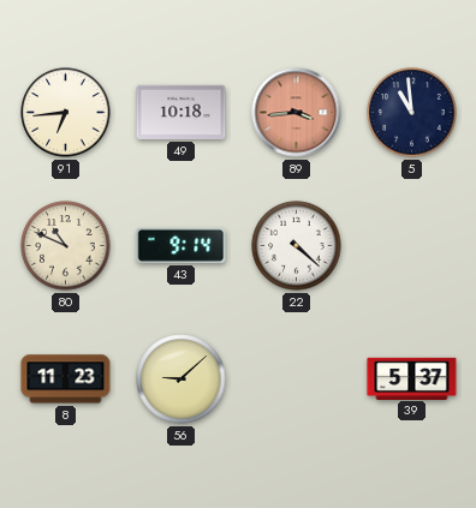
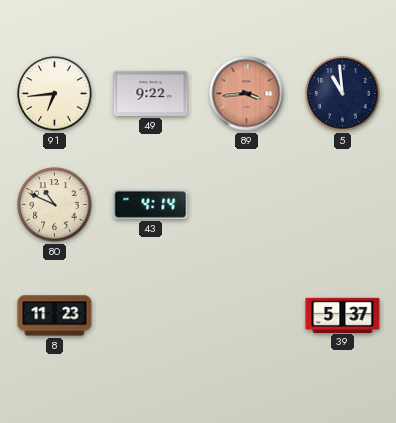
49: 10:18 -> 9:22
43: 9:14 -> 4:14
22: 4:22 -> none
56: 9:08 -> none
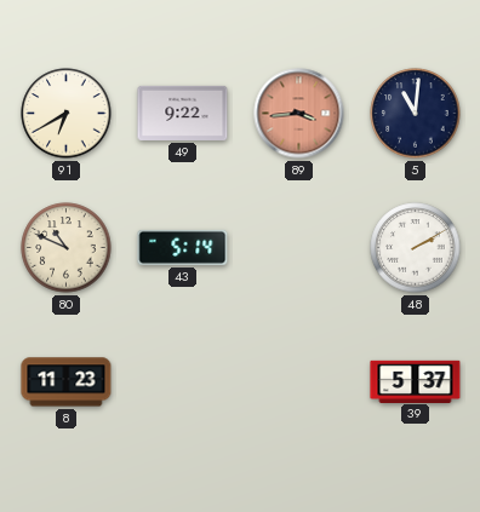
91: 6:44 -> 6:40
5: 10:59 -> 11:01
43: 4:14 -> 5:14
48: none -> 2:10
